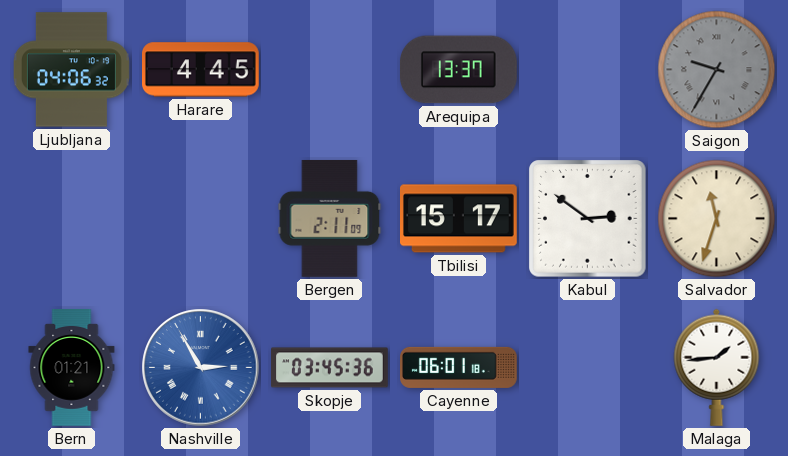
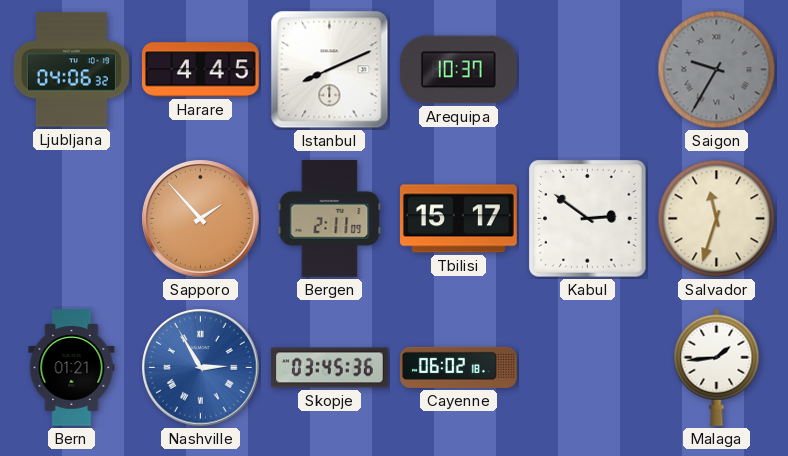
Istanbul: none -> 8:11
Arequipa: 13:37 -> 10:37
Sapporo: none -> 1:53
Cayenne: 06:01 -> 06:02
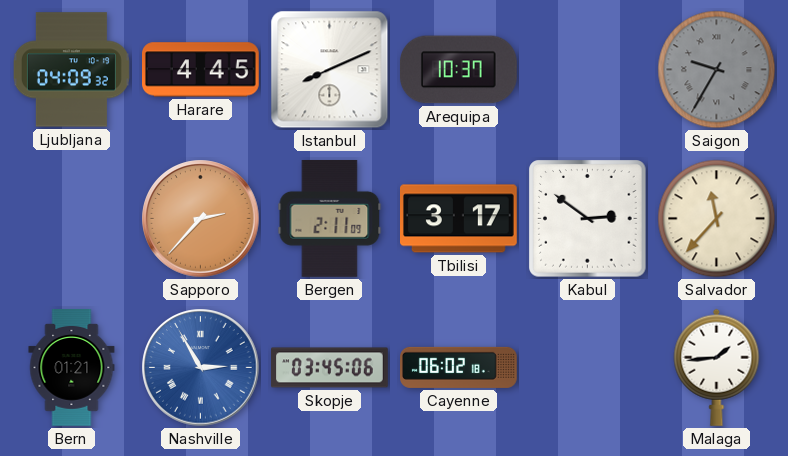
Ljubljana: 04:06 -> 04:09
Sapporo: 1:53 -> 2:37
Tbilisi: 15:17 -> 3:17
Salvador: 11:33 -> 11:37
Skopje: 03:45:36 -> 03:45:06
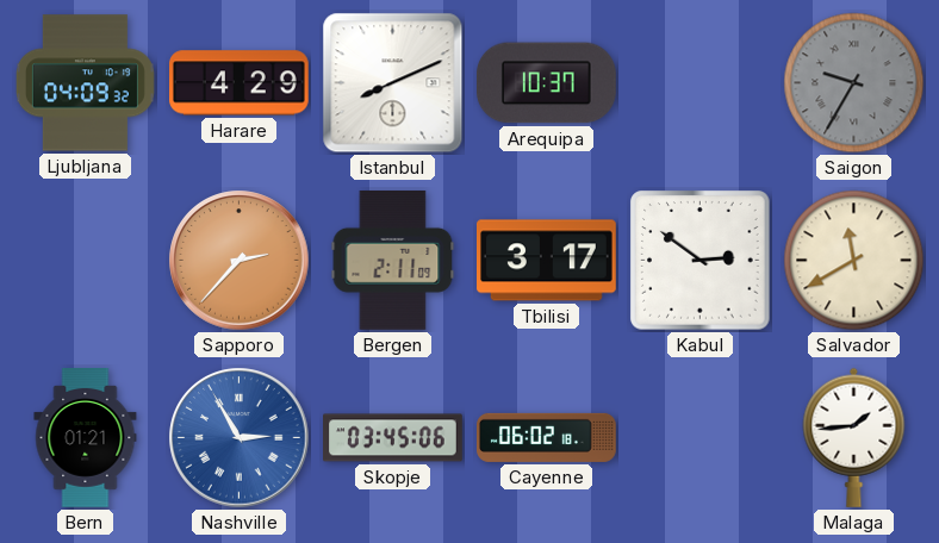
Harare: 4:45 -> 4:29
Salvador: 11:37 -> 11:40
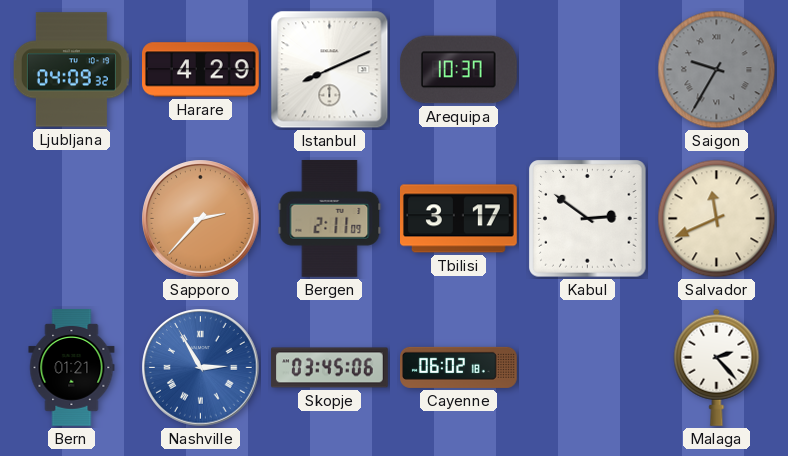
Salvador: 11:40 -> 11:41
Malaga: 1:44 -> 2:23
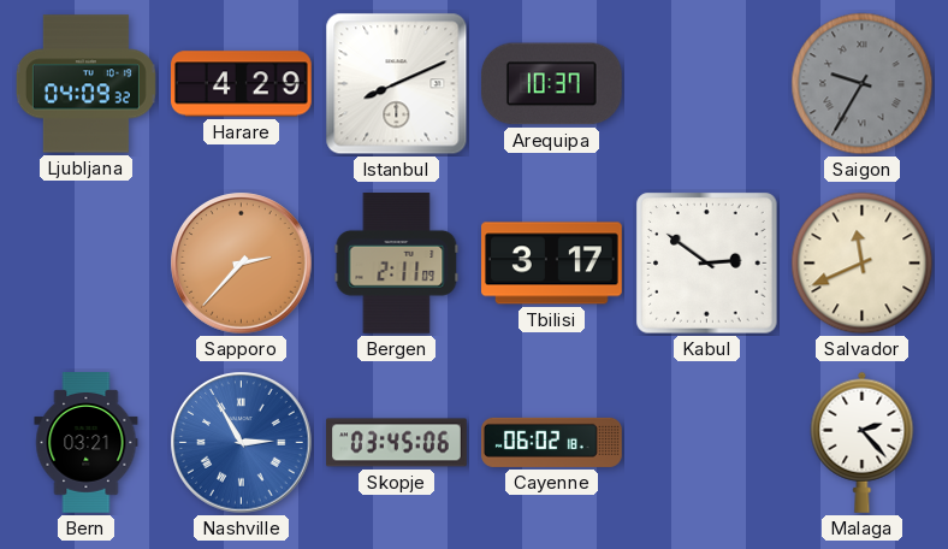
Bern: 01:21 -> 03:21
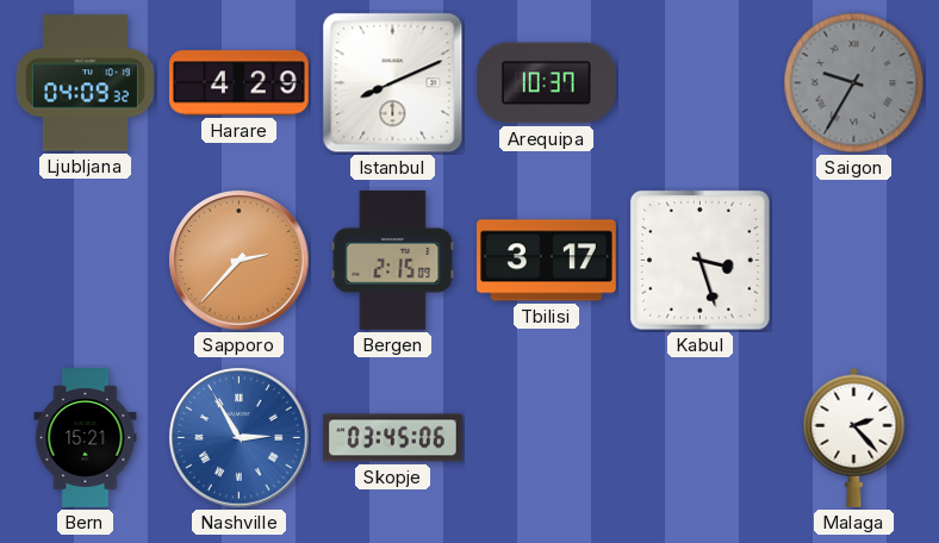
Bergen: 2:11 -> 2:15
Kabul: 2:51 -> 3:27
Salvador: 11:41 -> none
Bern: 03:21 -> 15:21
Cayenne: 06:02 -> none
